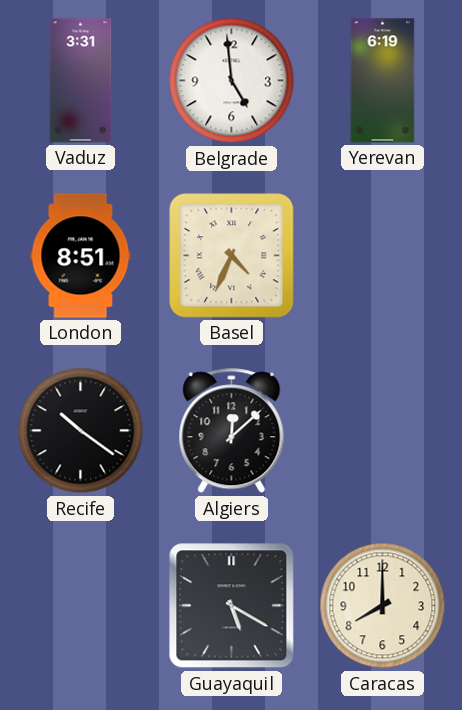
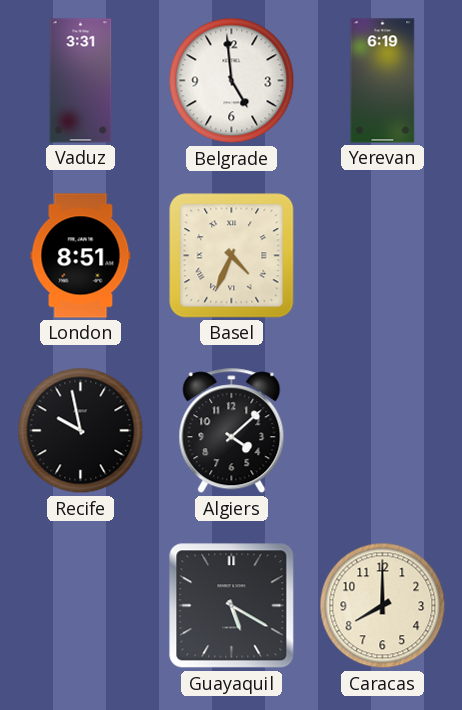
Recife: 10:21 -> 9:58
Algiers: 12:08 -> 4:08
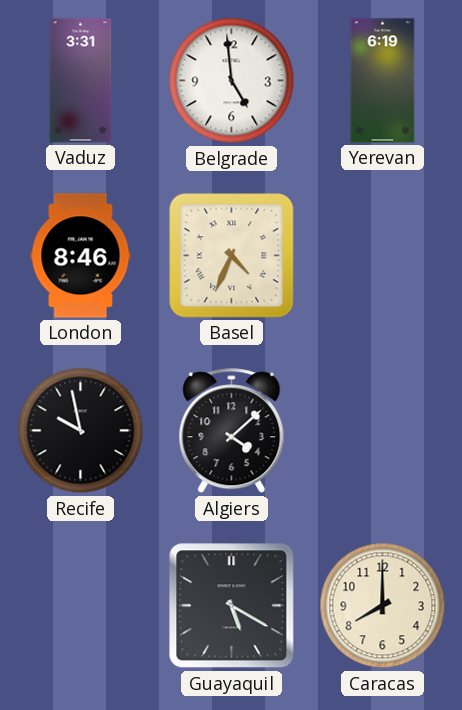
London: 8:51 -> 8:46
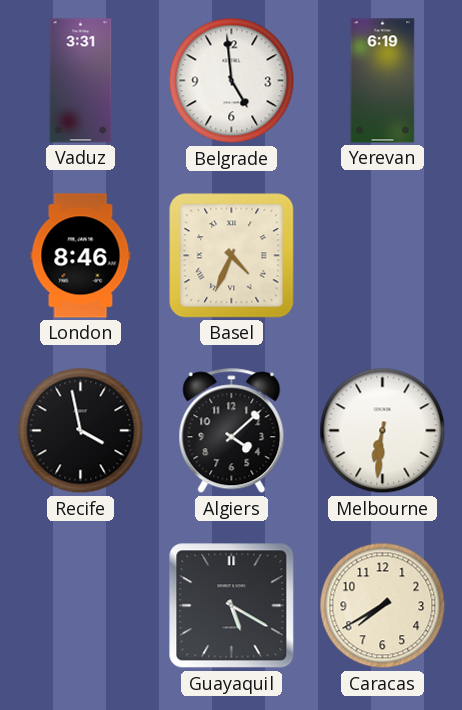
Recife: 9:58 -> 3:58
Melbourne: none -> 6:31
Caracas: 8:00 -> 7:40
